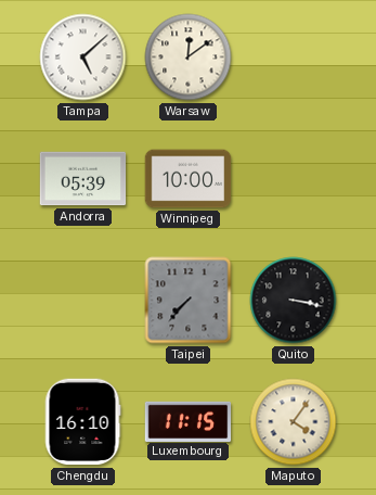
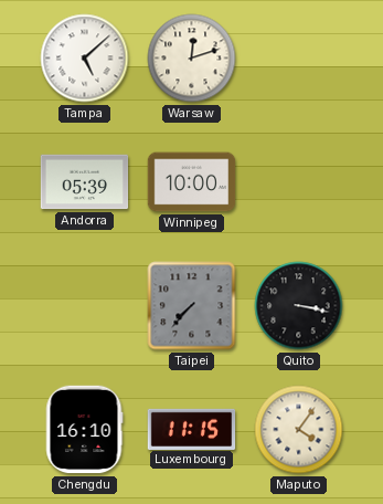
Warsaw: 12:09 -> 12:12
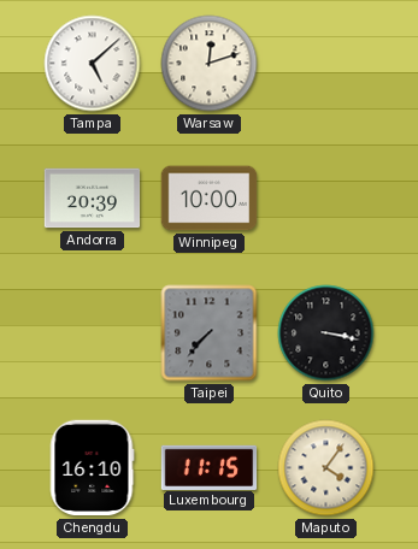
Andorra: 05:39 -> 20:39
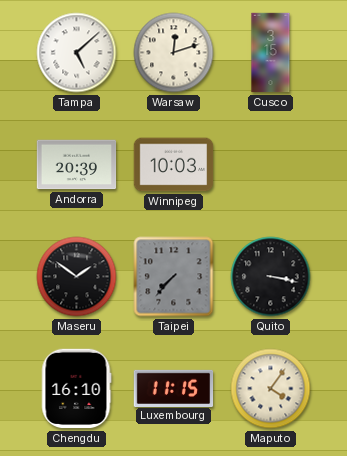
Cusco: none -> 3:15
Winnipeg: 10:00 -> 10:03
Maseru: none -> 1:51
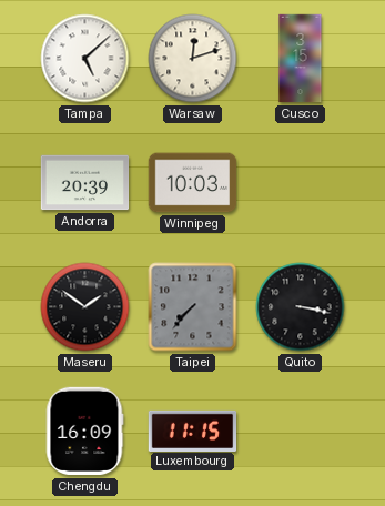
Chengdu: 16:10 -> 16:09
Maputo: 4:06 -> none
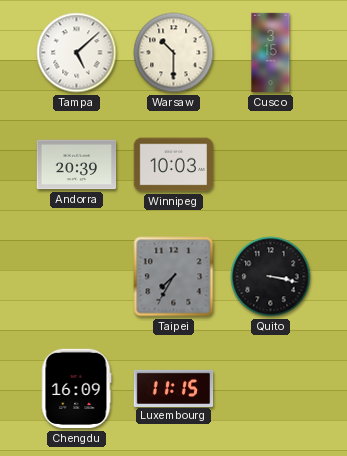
Warsaw: 12:12 -> 10:30
Maseru: 1:51 -> none
Taipei: 7:37 -> 7:35
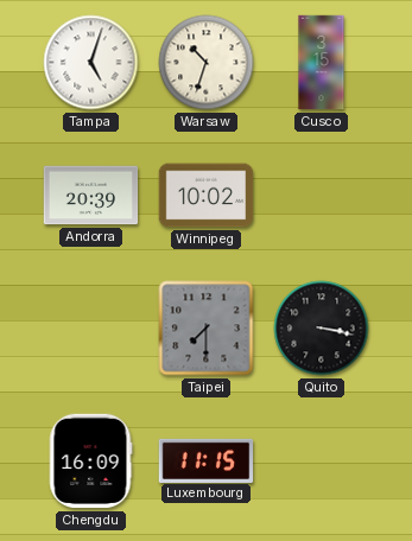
Tampa: 5:08 -> 5:03
Warsaw: 10:30 -> 10:33
Winnipeg: 10:03 -> 10:02
Taipei: 7:35 -> 7:30
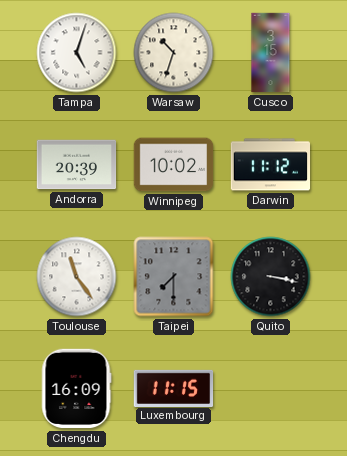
Darwin: none -> 11:12
Toulouse: none -> 11:24
